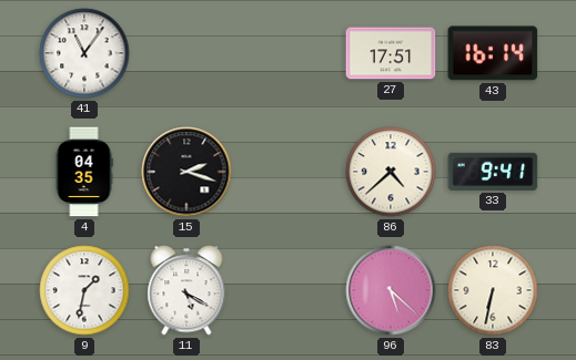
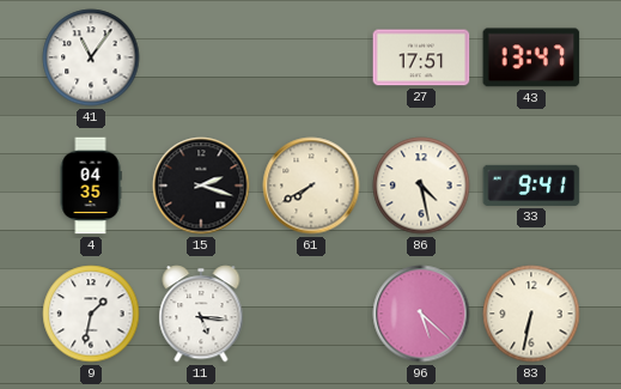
43: 16:14 -> 13:47
61: none -> 7:40
86: 4:38 -> 4:28
11: 5:20 -> 5:16
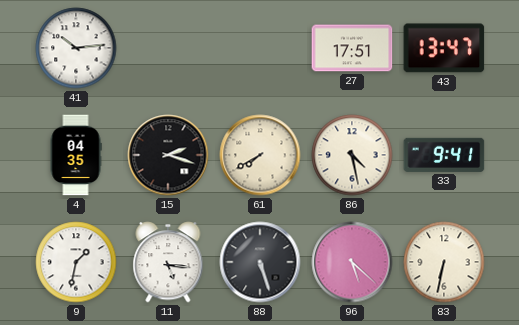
41: 11:06 -> 10:14
88: none -> 5:27
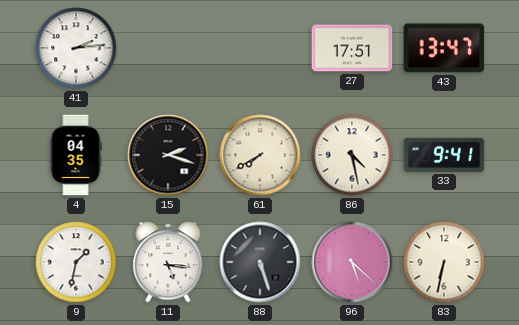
41: 10:14 -> 2:14
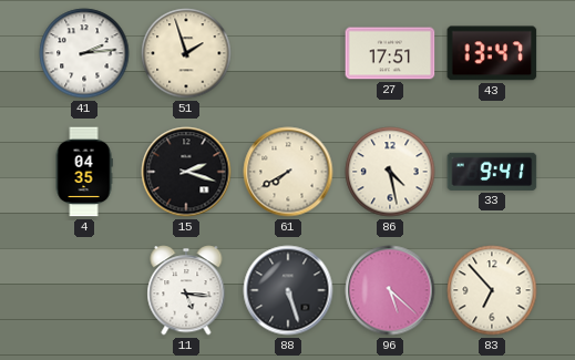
51: none -> 1:57
9: 1:32 -> none
83: 6:32 -> 6:53
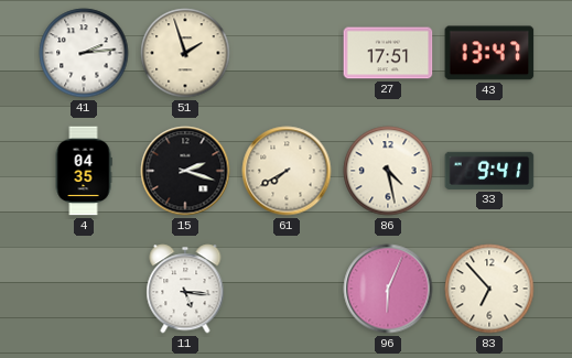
88: 5:27 -> none
96: 5:22 -> 6:04
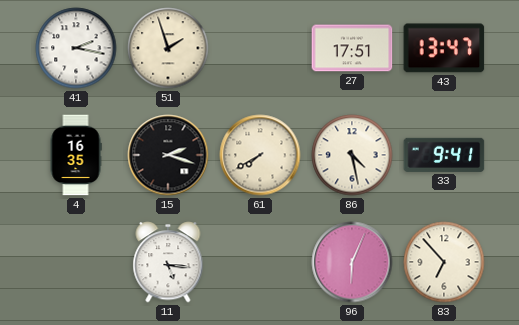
41: 2:14 -> 2:17
4: 04:35 -> 16:35
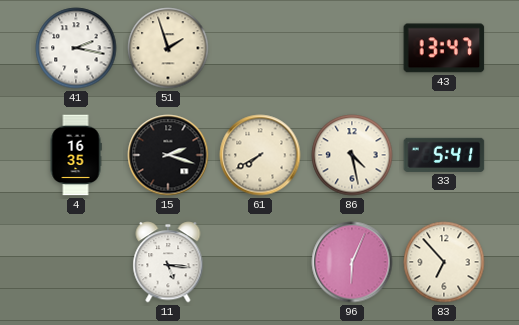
27: 17:51 -> none
33: 9:41 -> 5:41
